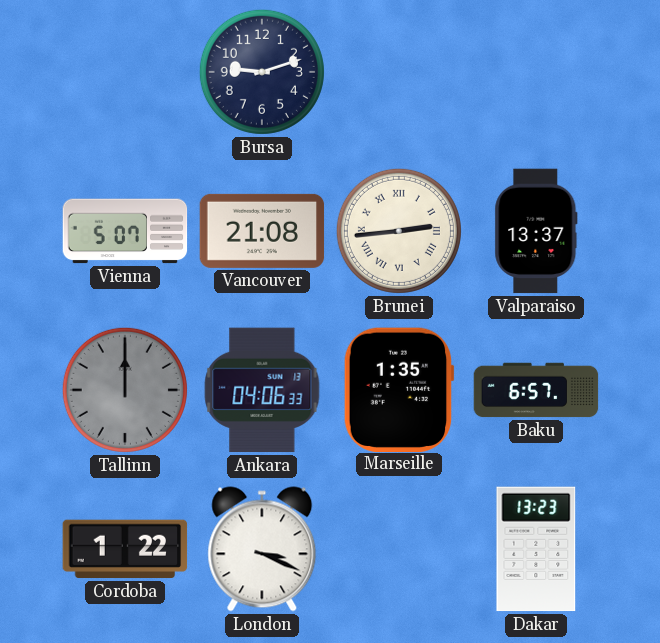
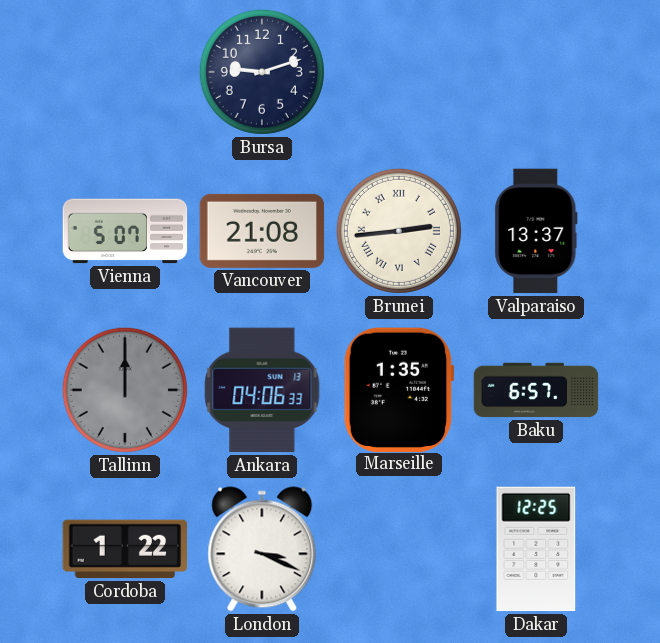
Dakar: 13:23 -> 12:25
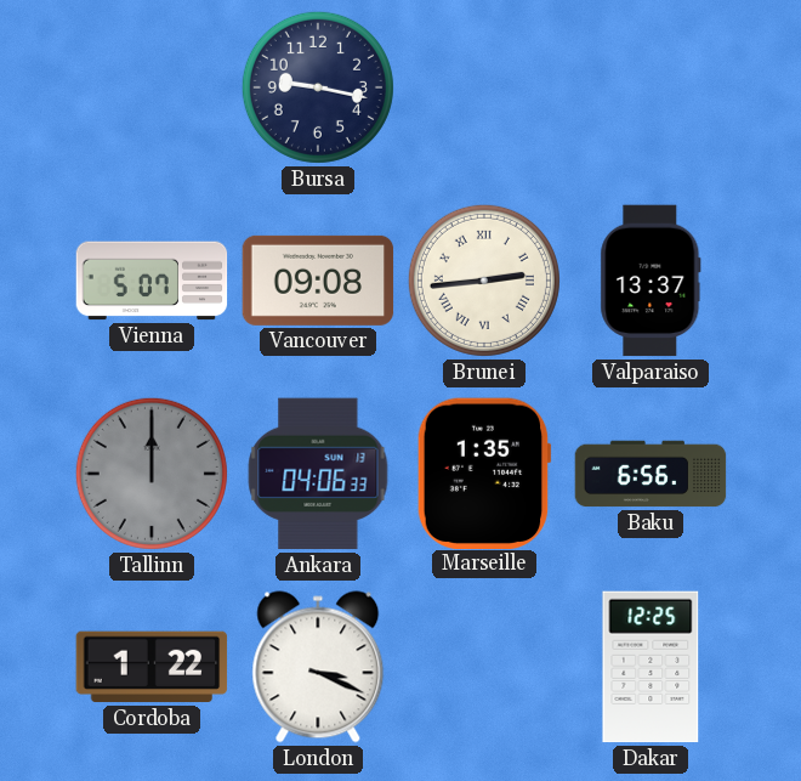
Bursa: 9:12 -> 9:17
Vancouver: 21:08 -> 09:08
Baku: 6:57 -> 6:56
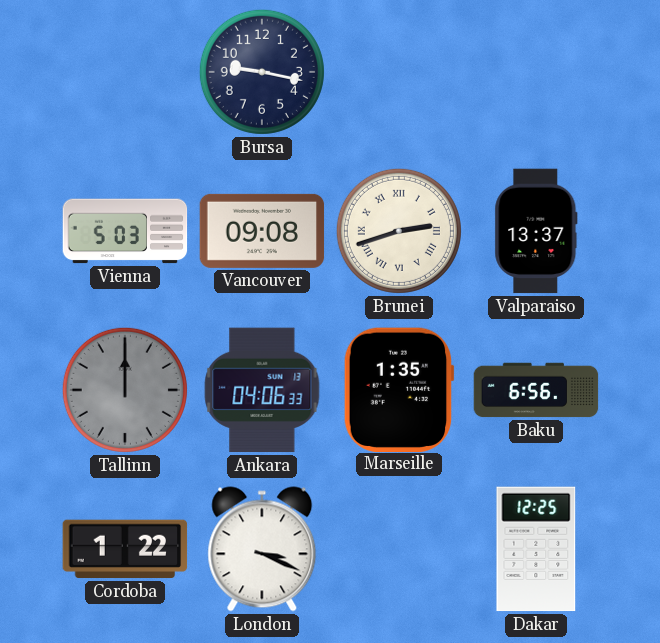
Vienna: 5:07 -> 5:03
Brunei: 2:44 -> 2:42
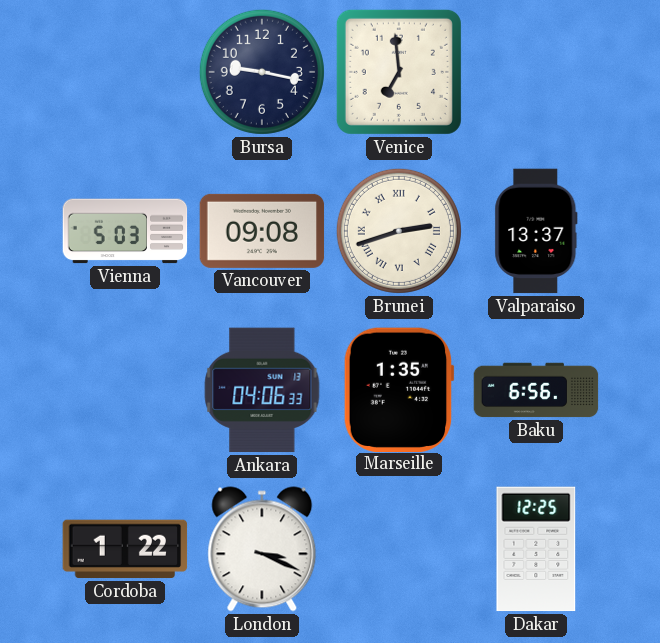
Venice: none -> 6:59
Tallinn: 12:00 -> none
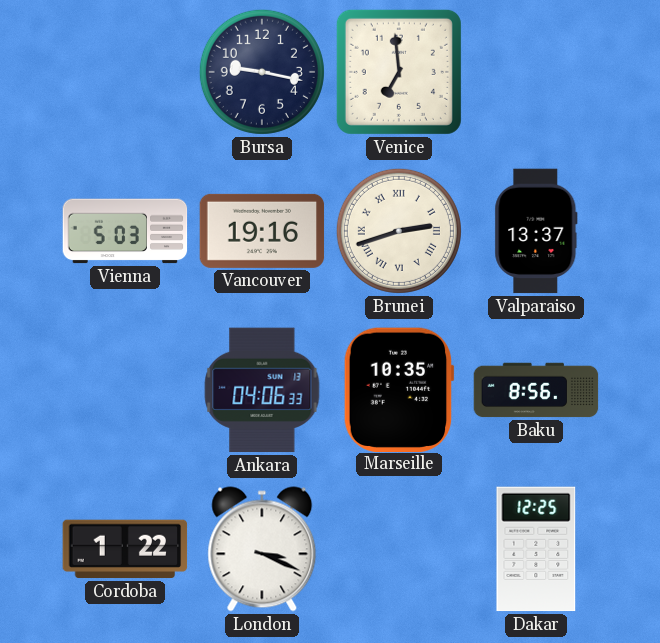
Vancouver: 09:08 -> 19:16
Marseille: 1:35 -> 10:35
Baku: 6:56 -> 8:56
